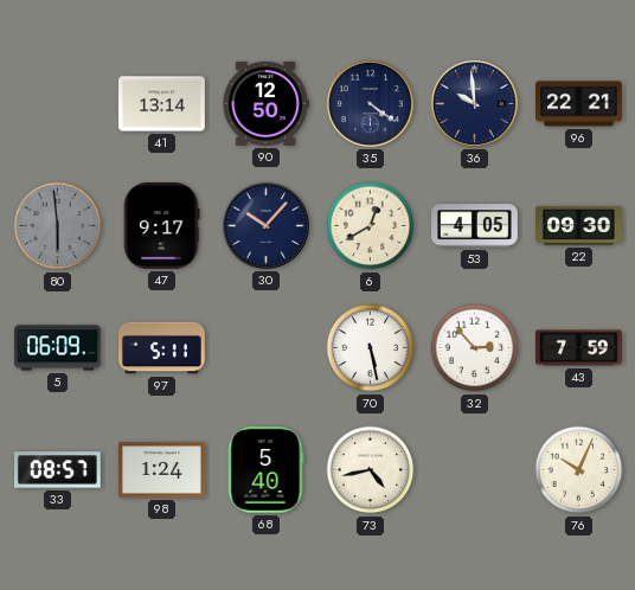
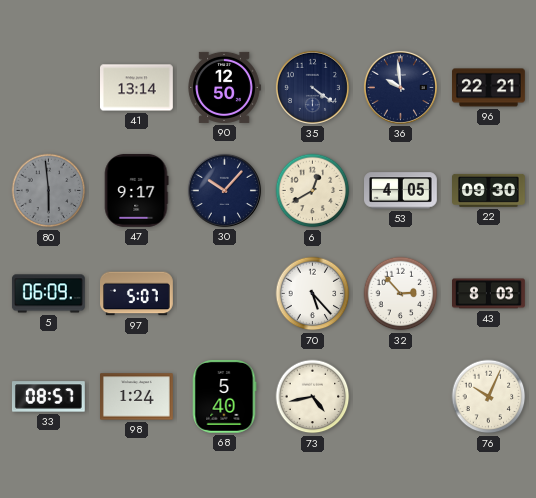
97: 5:11 -> 5:07
70: 5:28 -> 5:23
43: 7:59 -> 8:03
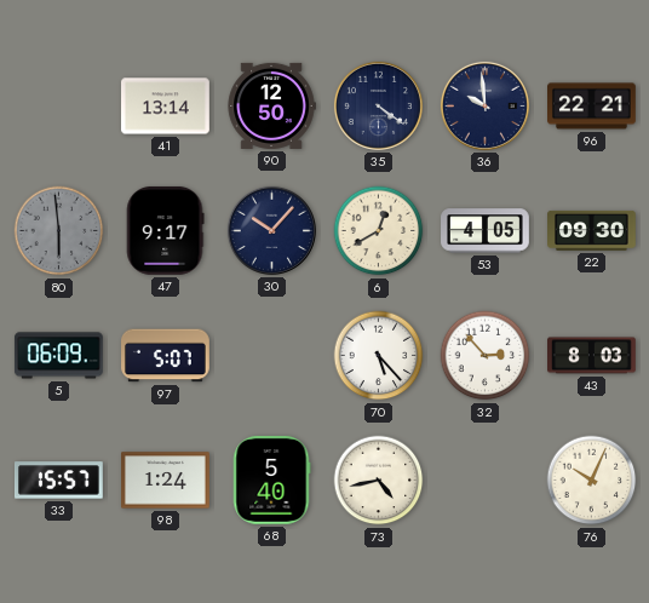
33: 08:57 -> 15:57
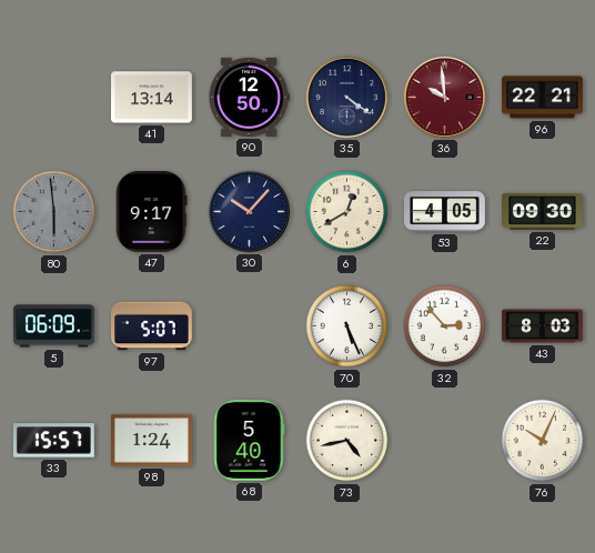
36 dial: navy -> burgundy
70: 5:23 -> 5:26
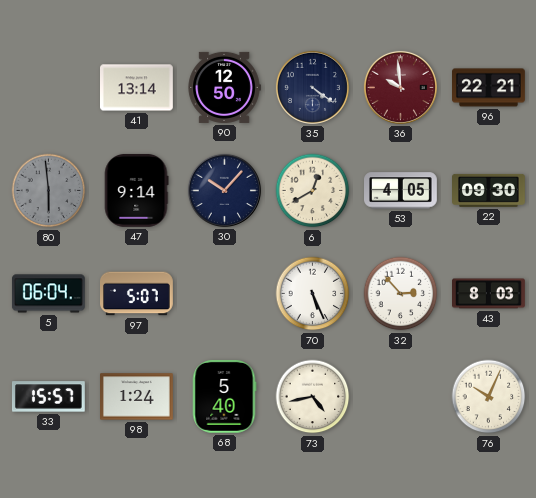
47: 9:17 -> 9:14
5: 06:09 -> 06:04
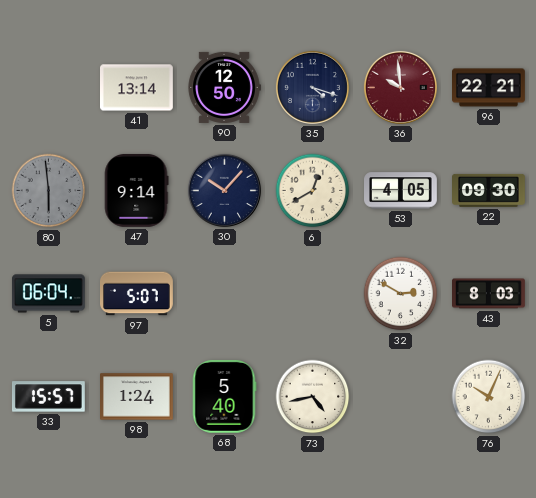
35: 4:21 -> 4:18
70: 5:26 -> none
32: 2:53 -> 2:50
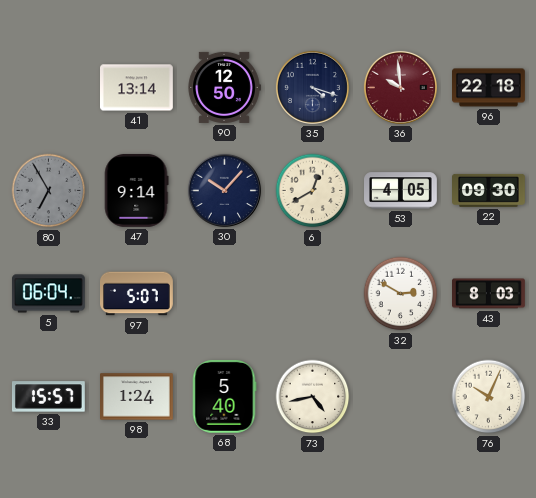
96: 22:21 -> 22:18
80: 5:59 -> 6:55
